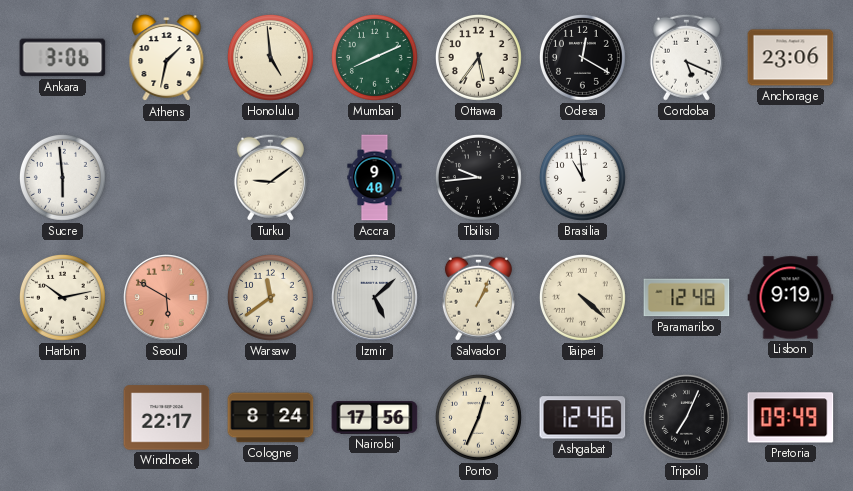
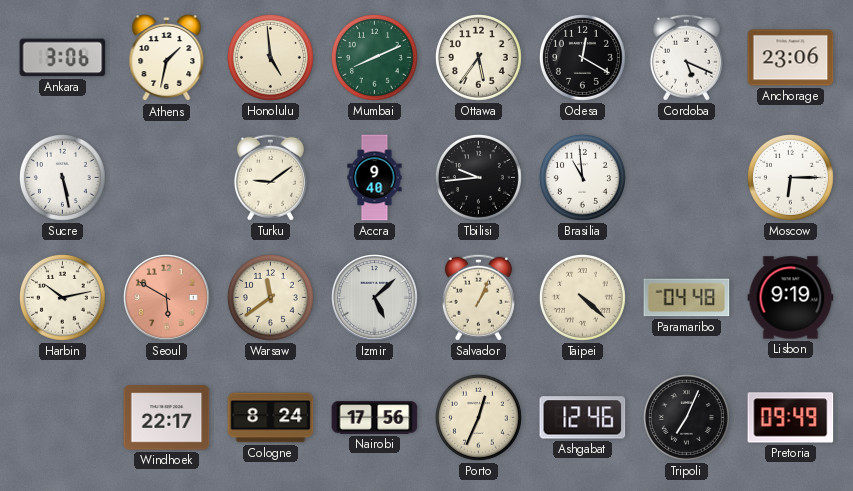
Sucre: 5:59 -> 5:28
Moscow: none -> 6:15
Paramaribo: 12:48 -> 04:48
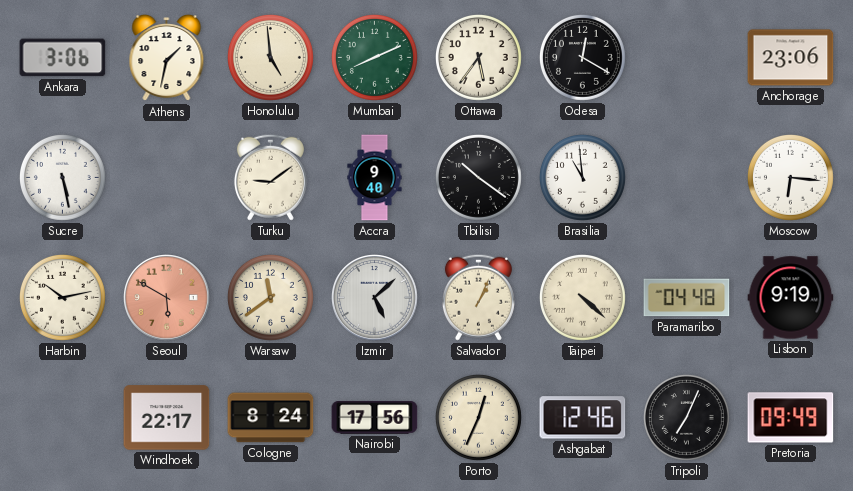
Cordoba: 5:19 -> none
Tbilisi: 9:44 -> 10:21
Moscow: 6:15 -> 6:16
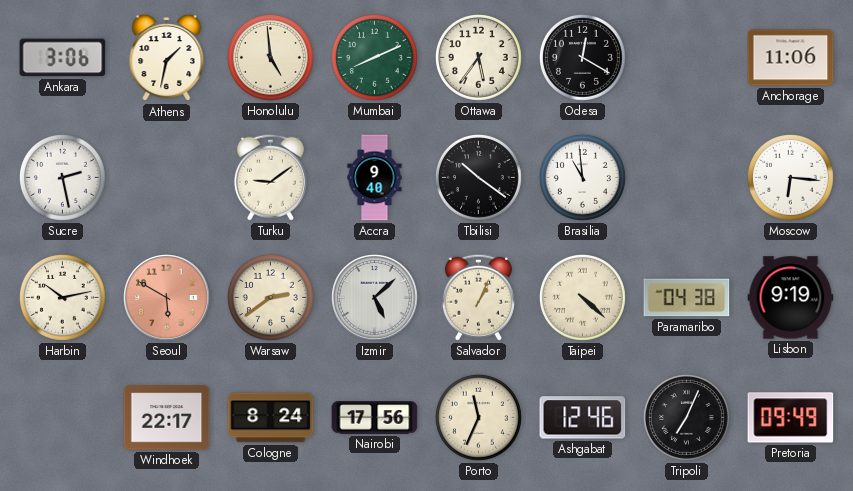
Anchorage: 23:06 -> 11:06
Sucre: 5:28 -> 2:28
Warsaw: 11:39 -> 2:39
Paramaribo: 04:48 -> 04:38
Porto: 12:34 -> 11:34
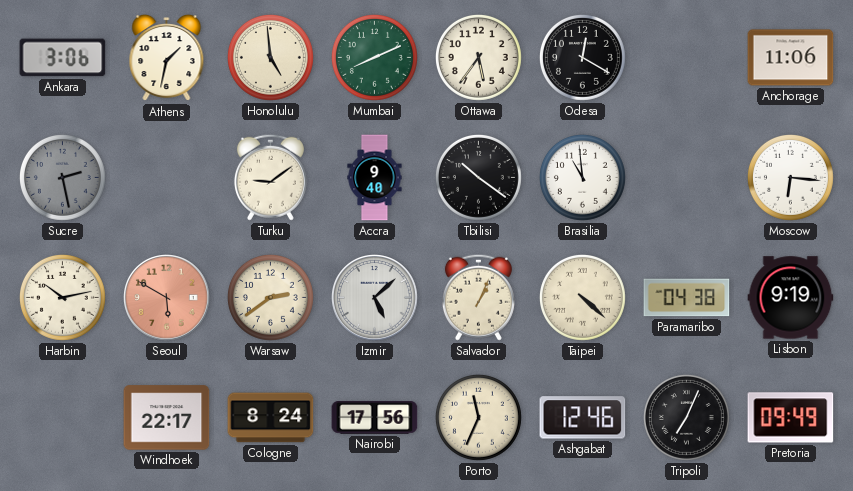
Sucre dial: white -> grey
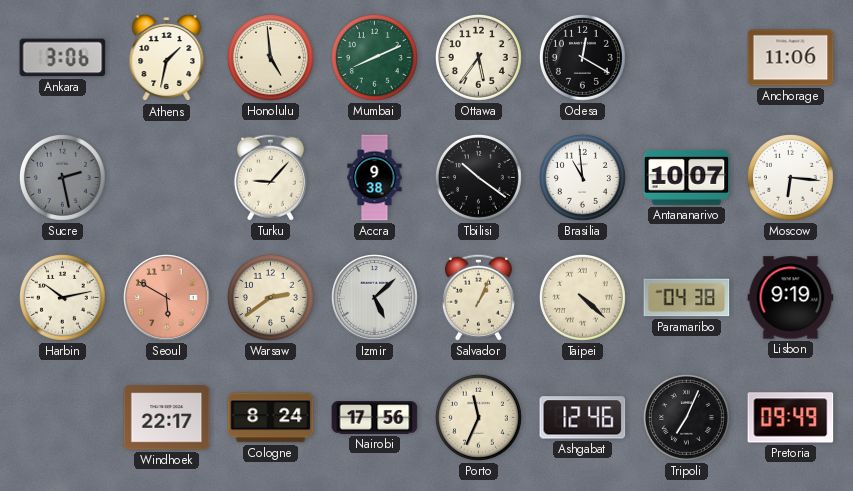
Turku: 9:09 -> 9:07
Accra: 9:40 -> 9:38
Antananarivo: none -> 10:07
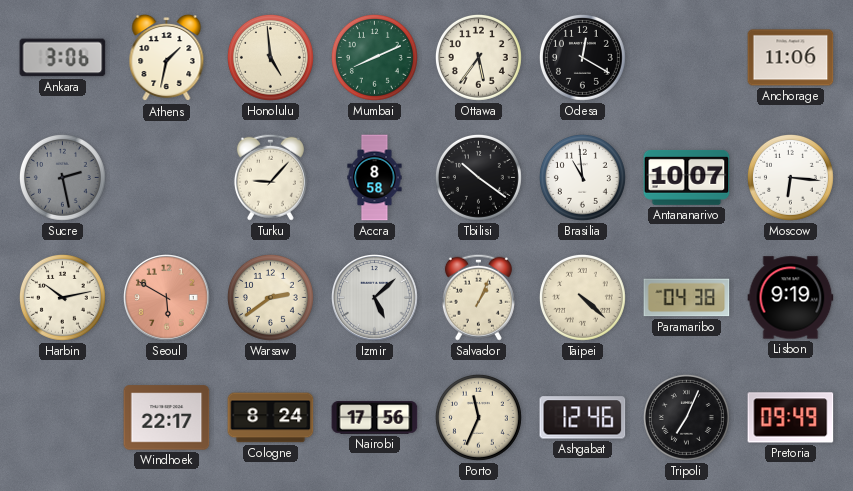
Accra: 9:38 -> 8:58
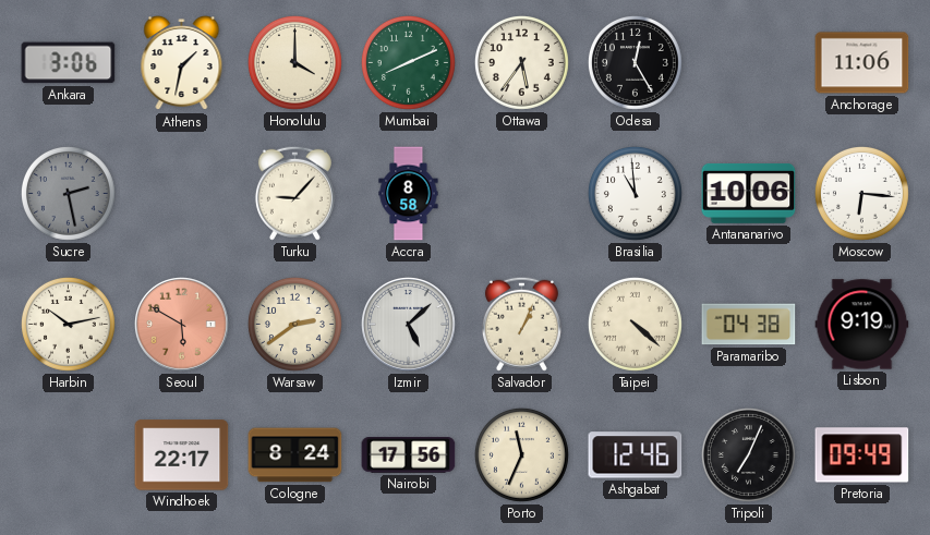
Honolulu: 4:59 -> 4:00
Odesa: 12:20 -> 12:25
Tbilisi: 10:21 -> none
Antananarivo: 10:07 -> 10:06
